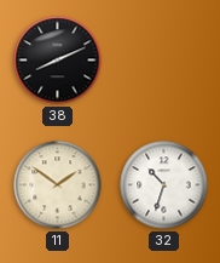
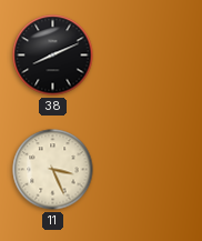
11: 1:51 -> 3:26
32: 10:33 -> none
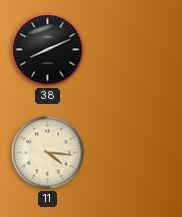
11: 3:26 -> 4:16
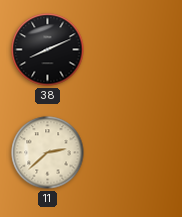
11: 4:16 -> 2:38
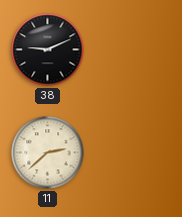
38: 8:11 -> 9:11
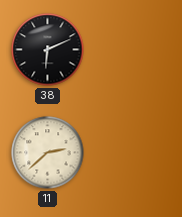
38: 9:11 -> 6:11
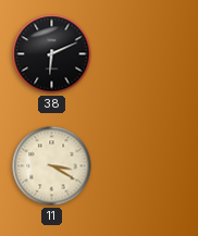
11: 2:38 -> 3:20
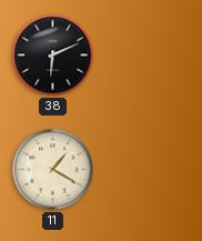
11: 3:20 -> 1:20
